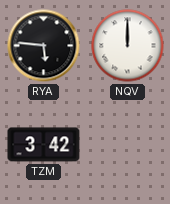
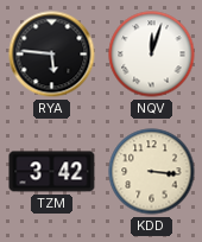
NQV: 12:00 -> 12:03
KDD: none -> 3:16
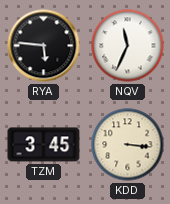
NQV: 12:03 -> 11:34
TZM: 3:42 -> 3:45
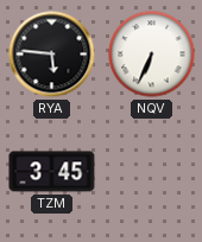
NQV: 11:34 -> 6:34
KDD: 3:16 -> none
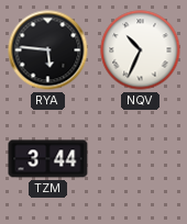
NQV: 6:34 -> 10:34
TZM: 3:45 -> 3:44
